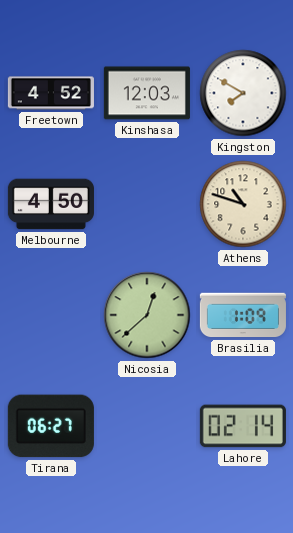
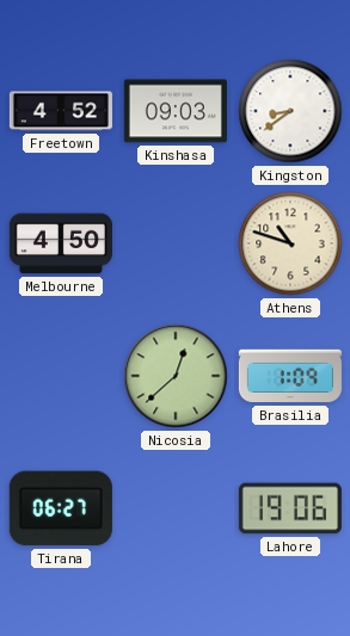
Kinshasa: 12:03 -> 09:03
Kingston: 7:50 -> 8:39
Lahore: 02:14 -> 19:06
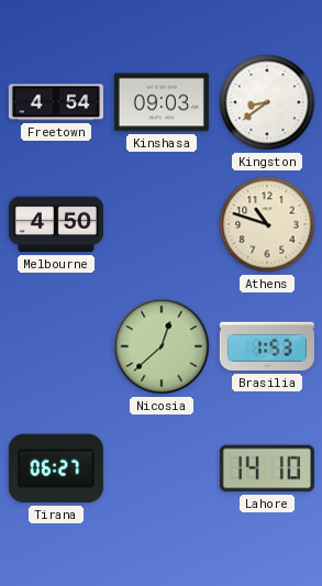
Freetown: 4:52 -> 4:54
Brasilia: 1:09 -> 1:53
Lahore: 19:06 -> 14:10
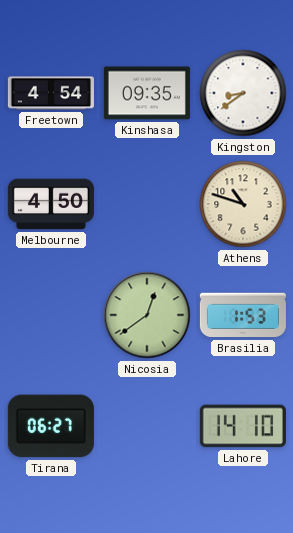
Kinshasa: 09:03 -> 09:35
Nicosia: 12:38 -> 12:39
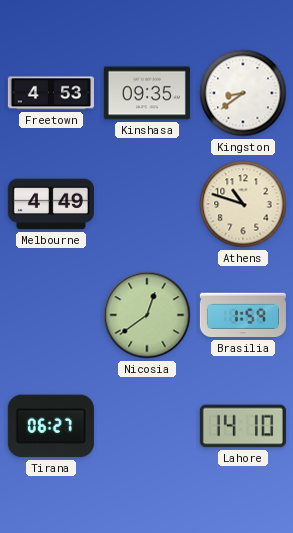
Freetown: 4:54 -> 4:53
Melbourne: 4:50 -> 4:49
Brasilia: 1:53 -> 1:59
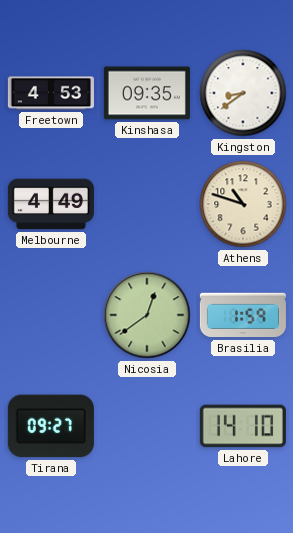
Tirana: 06:27 -> 09:27
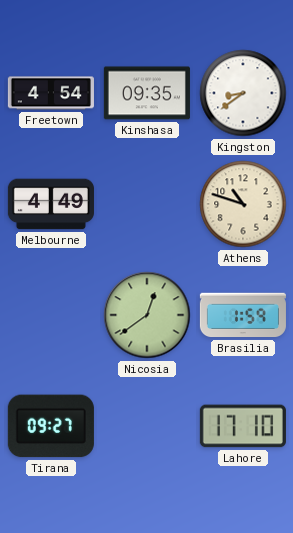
Freetown: 4:53 -> 4:54
Lahore: 14:10 -> 17:10
